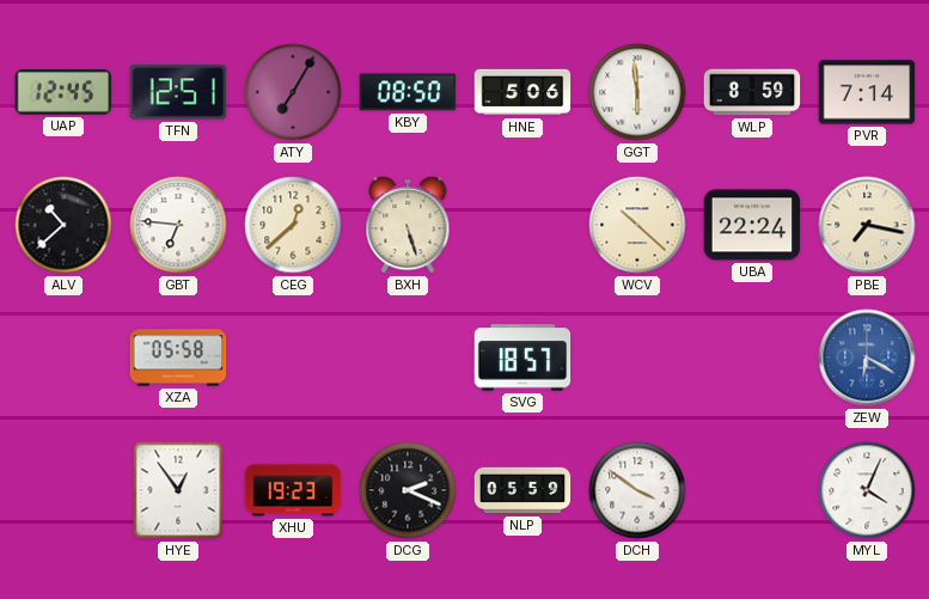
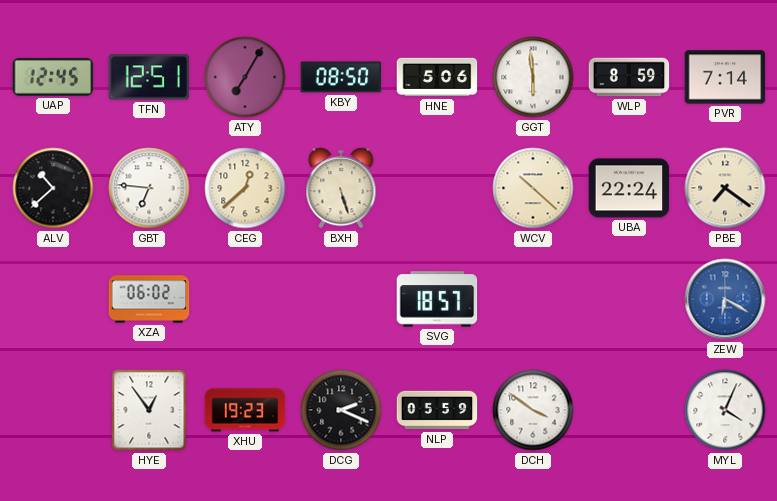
PBE: 7:17 -> 7:21
XZA: 05:58 -> 06:02
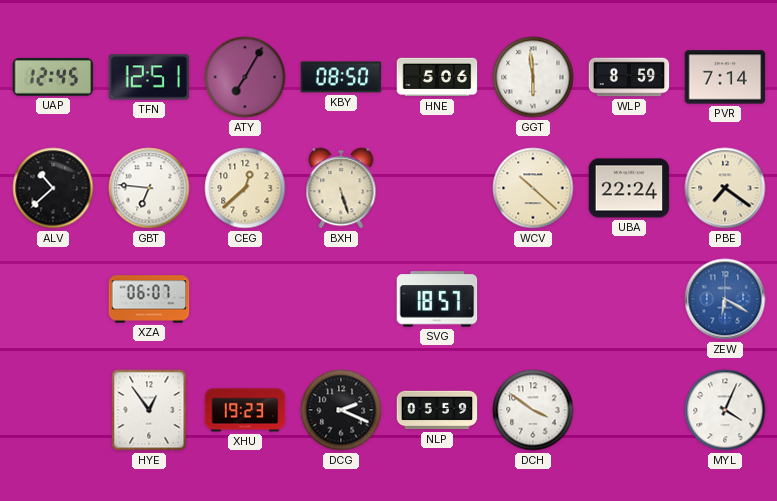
XZA: 06:02 -> 06:07
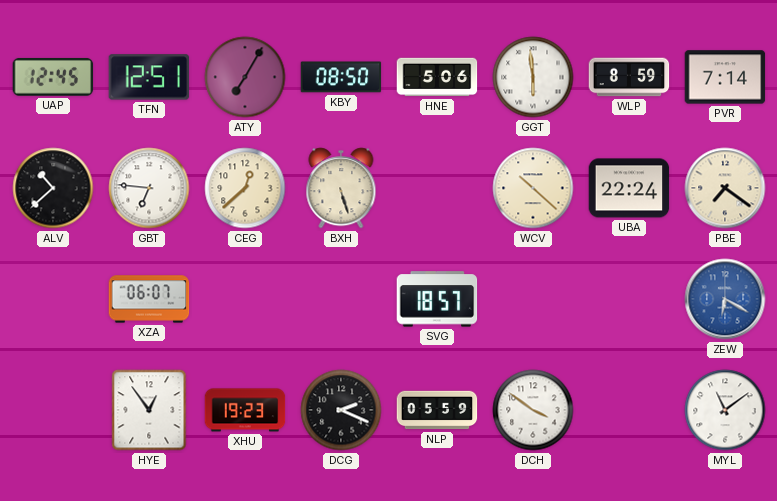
MYL: 4:04 -> 11:09
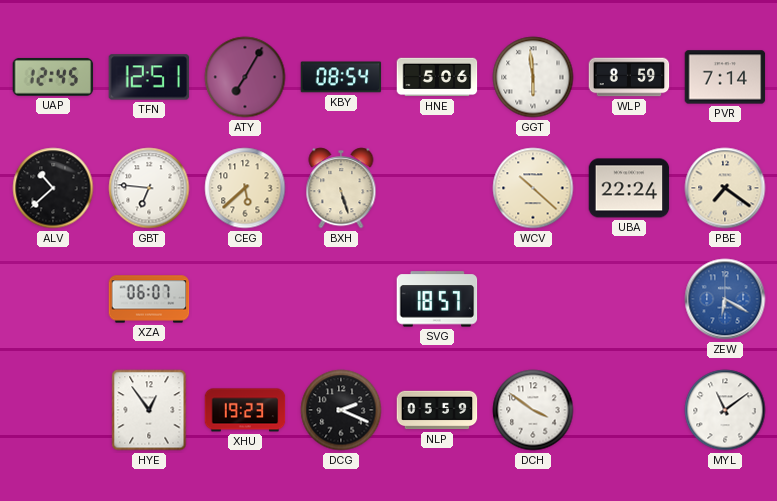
KBY: 08:50 -> 08:54
CEG: 12:38 -> 5:38
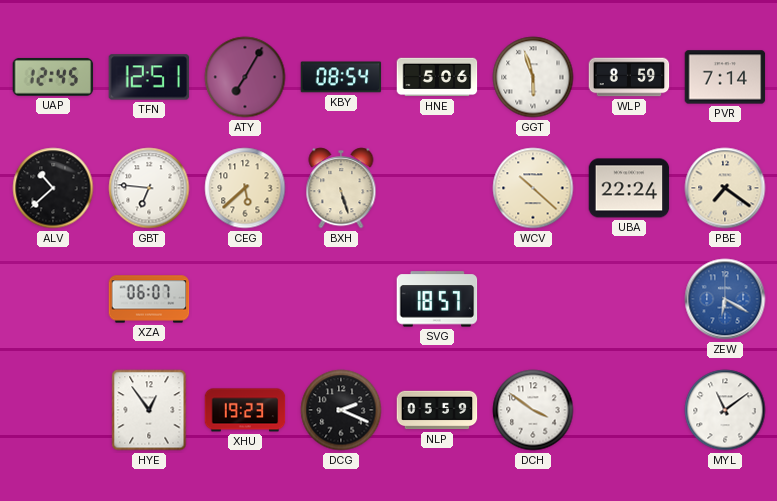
GGT: 5:59 -> 5:57
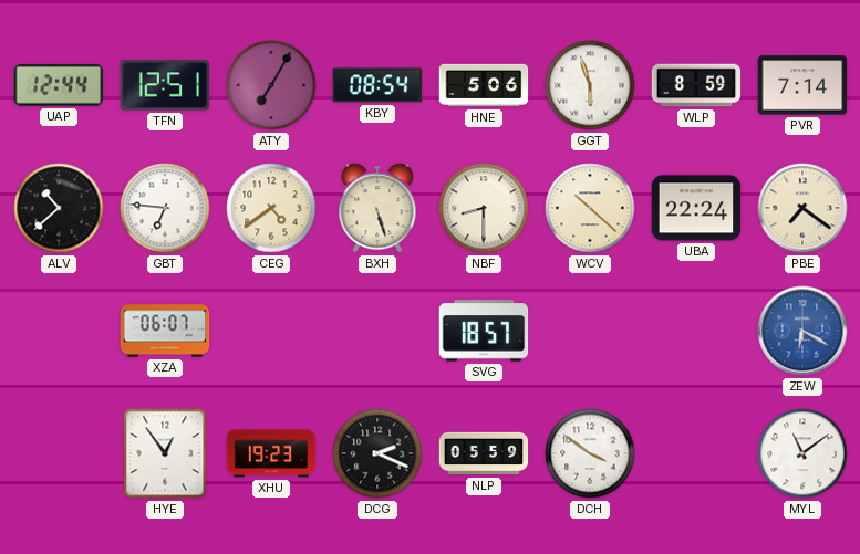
UAP: 12:45 -> 12:44
CEG: 5:38 -> 4:39
NBF: none -> 8:30
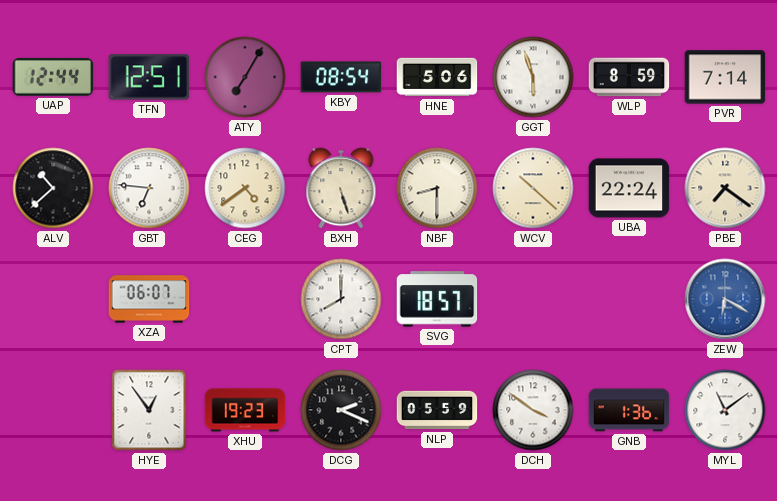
CPT: none -> 8:00
GNB: none -> 1:36
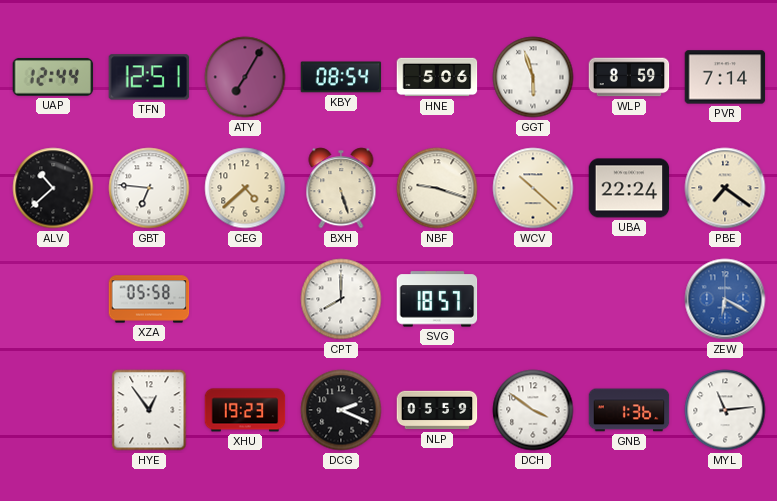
CEG: 4:39 -> 4:38
NBF: 8:30 -> 9:18
XZA: 06:07 -> 05:58
MYL: 11:09 -> 11:14
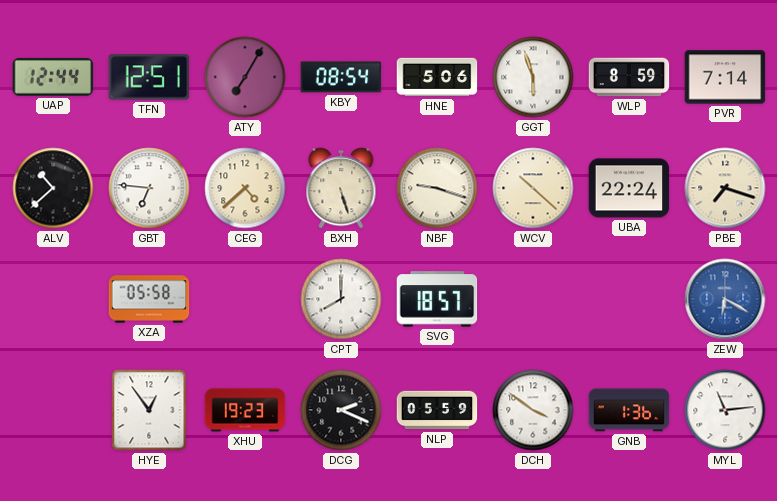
PBE: 7:21 -> 7:18
